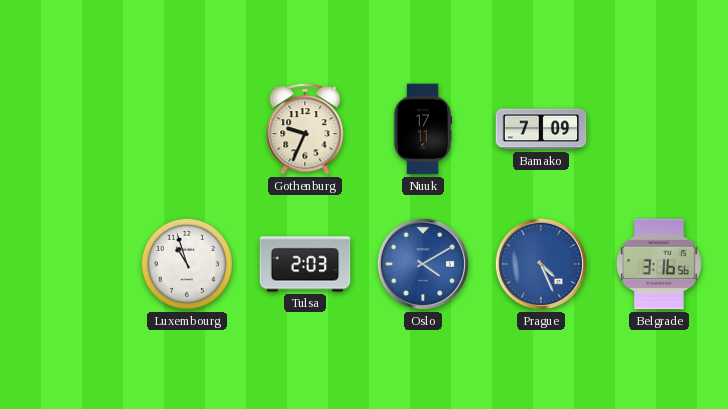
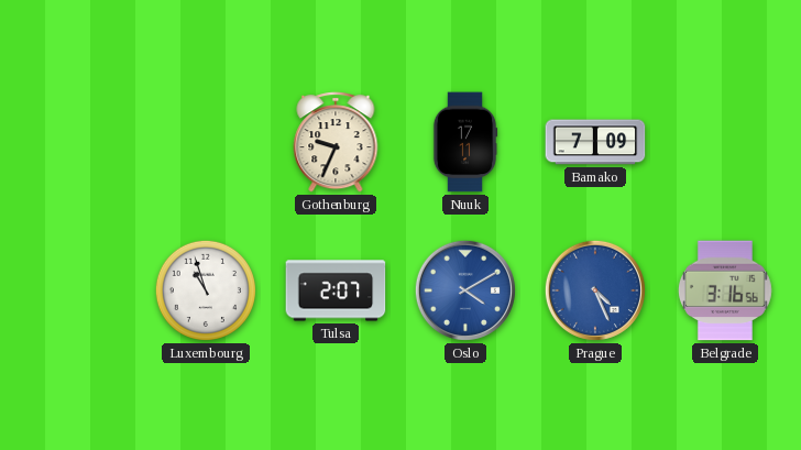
Tulsa: 2:03 -> 2:07
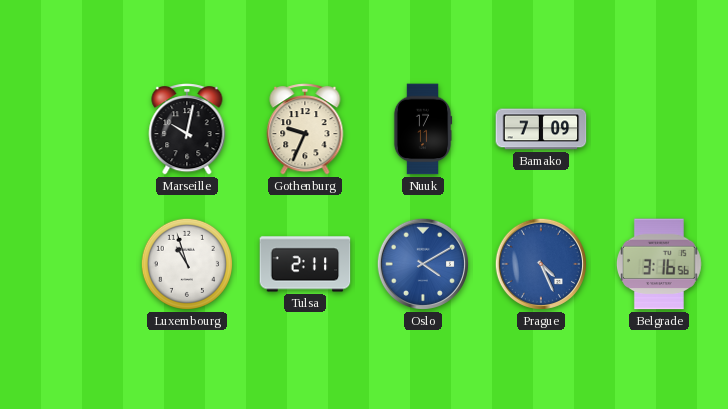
Marseille: none -> 10:02
Tulsa: 2:07 -> 2:11
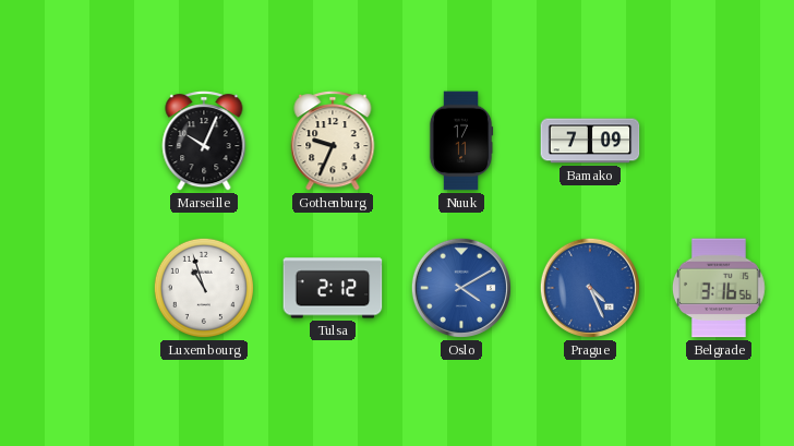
Marseille: 10:02 -> 10:04
Tulsa: 2:11 -> 2:12
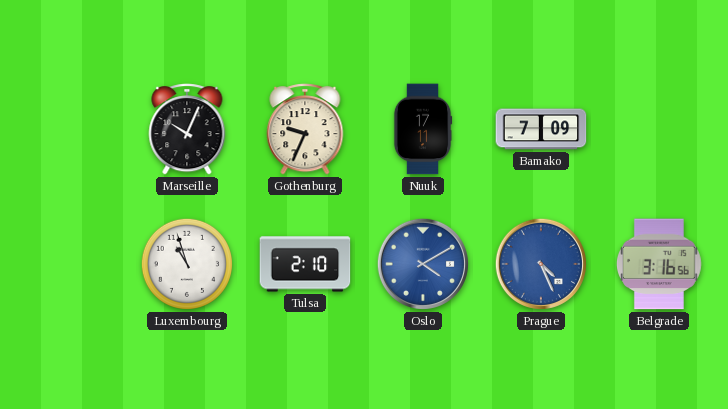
Tulsa: 2:12 -> 2:10
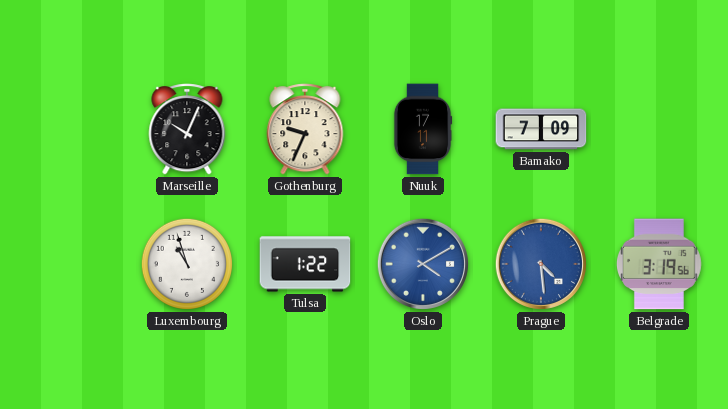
Tulsa: 2:10 -> 1:22
Prague: 4:26 -> 4:29
Belgrade: 3:16 -> 3:19
